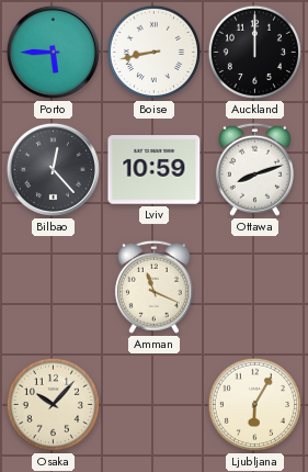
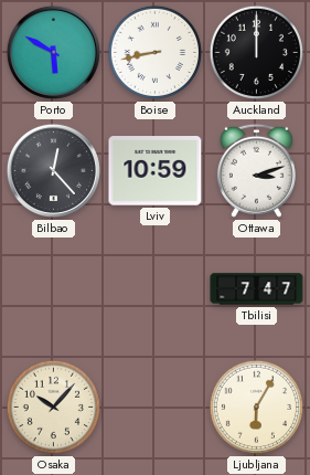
Porto: 5:45 -> 5:50
Ottawa: 8:12 -> 3:12
Amman: 11:19 -> none
Tbilisi: none -> 7:47
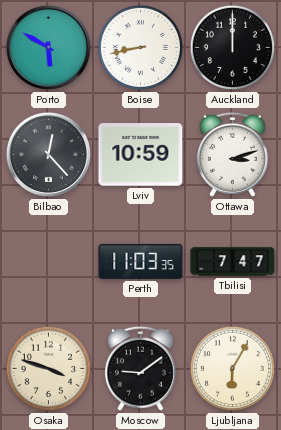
Perth: none -> 11:03
Osaka: 10:07 -> 3:48
Moscow: none -> 9:09
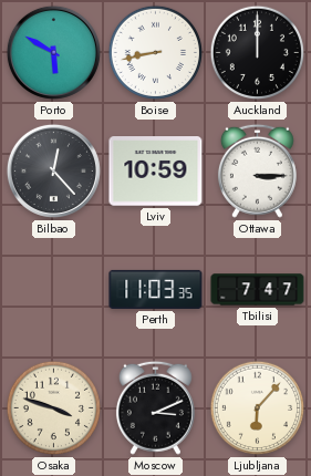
Ottawa: 3:12 -> 3:15
Moscow: 9:09 -> 3:11
Ljubljana: 6:05 -> 6:07
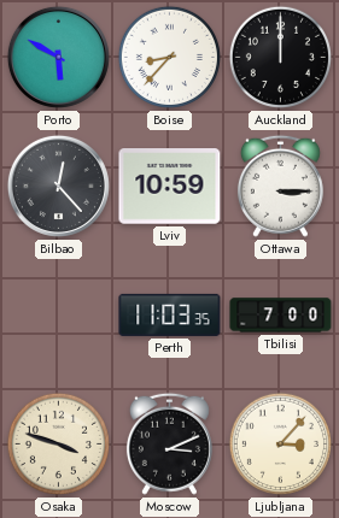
Boise: 8:43 -> 8:37
Tbilisi: 7:47 -> 7:00
Ljubljana: 6:07 -> 3:07
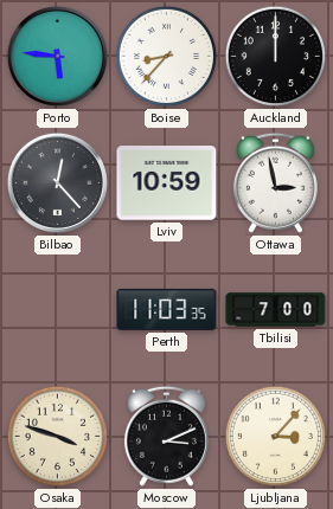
Porto: 5:50 -> 5:46
Ottawa: 3:15 -> 2:58
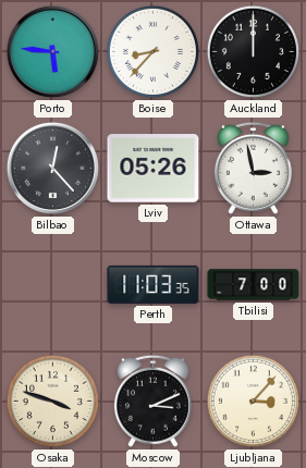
Lviv: 10:59 -> 05:26
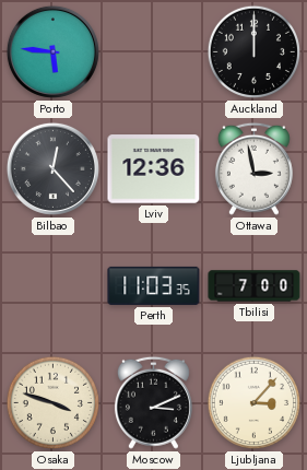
Boise: 8:37 -> none
Lviv: 05:26 -> 12:36
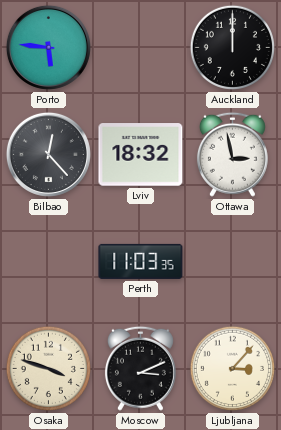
Lviv: 12:36 -> 18:32
Tbilisi: 7:00 -> none
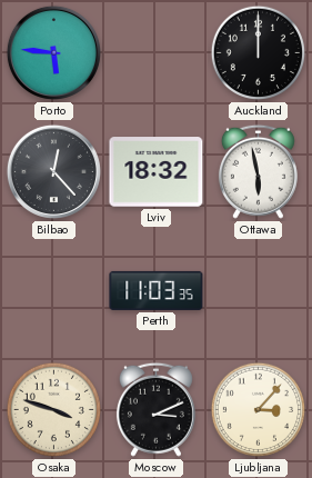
Ottawa: 2:58 -> 5:58
